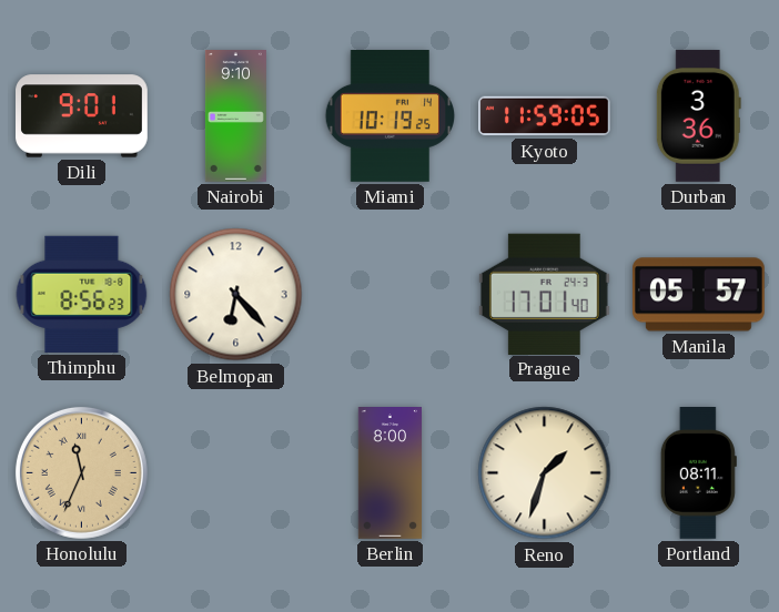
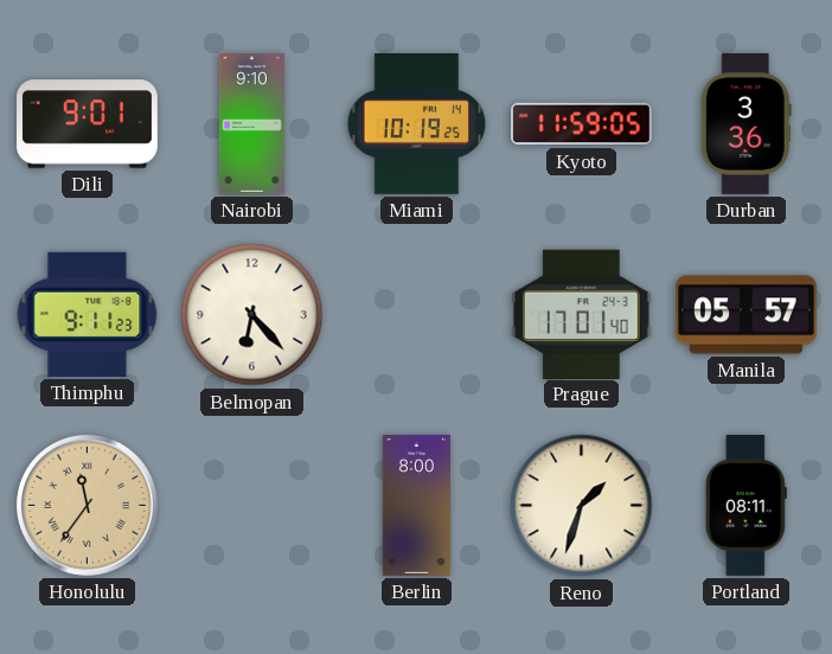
Thimphu: 8:56 -> 9:11
Honolulu: 11:34 -> 11:36
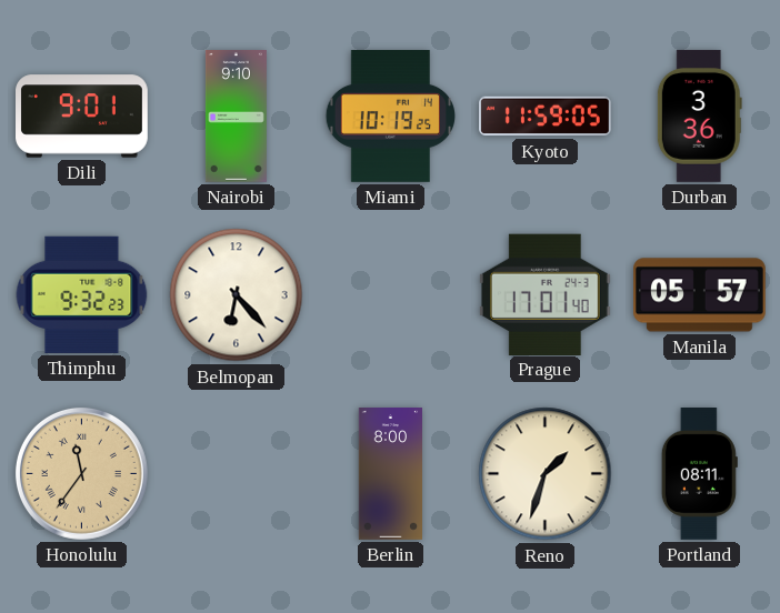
Thimphu: 9:11 -> 9:32
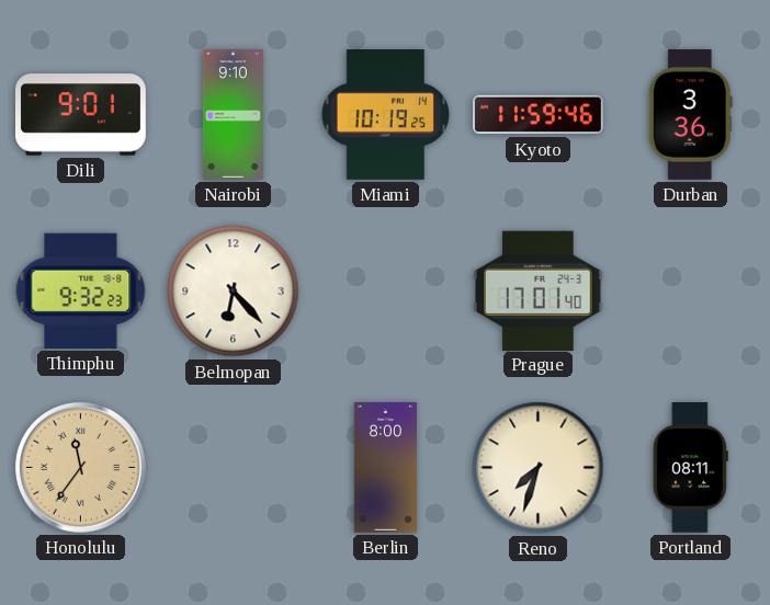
Kyoto: 11:59:05 -> 11:59:46
Manila: 05:57 -> none
Reno: 1:33 -> 7:33
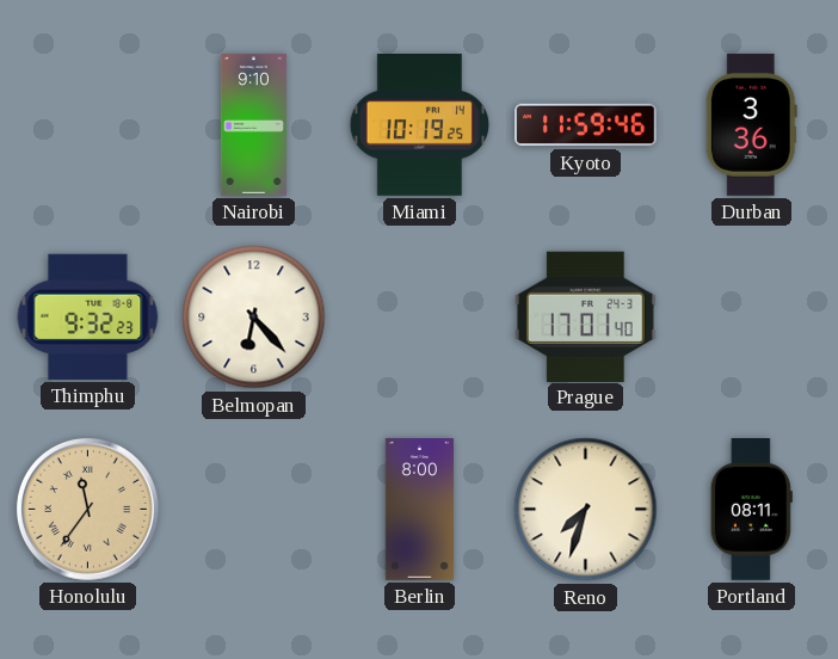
Dili: 9:01 -> none
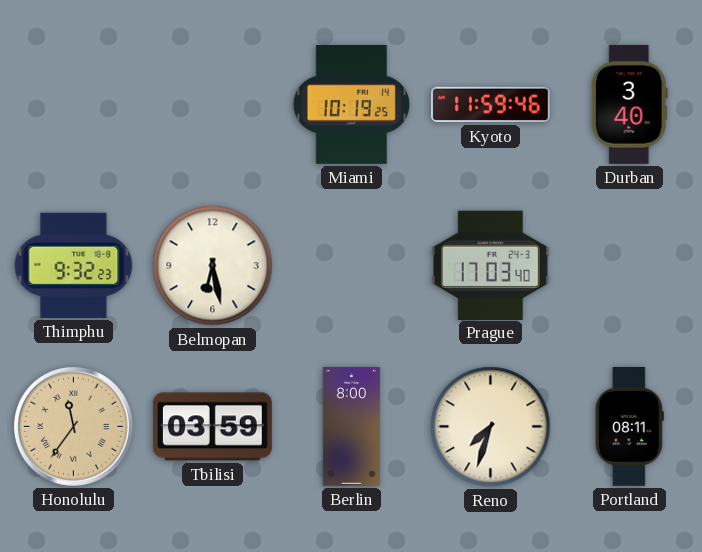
Nairobi: 9:10 -> none
Durban: 3:36 -> 3:40
Belmopan: 6:23 -> 6:28
Prague: 17:01 -> 17:03
Tbilisi: none -> 03:59
